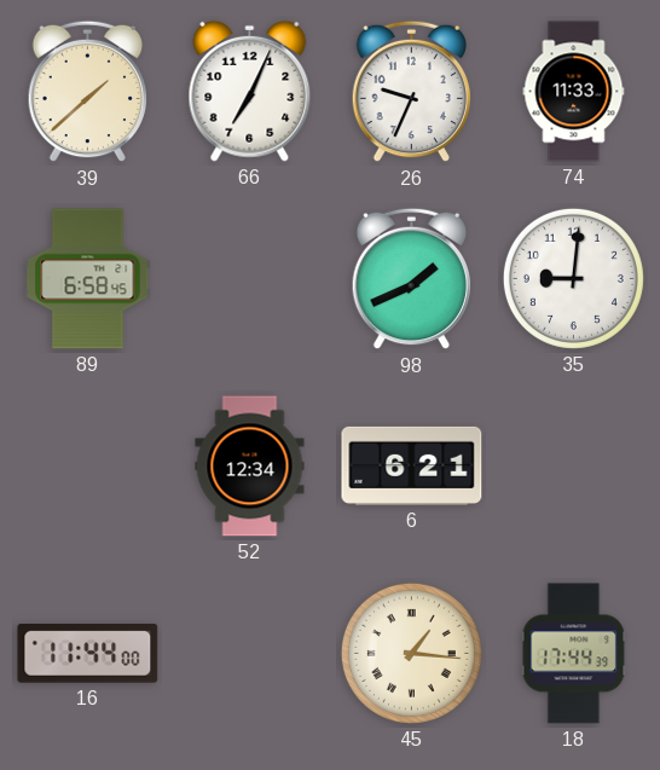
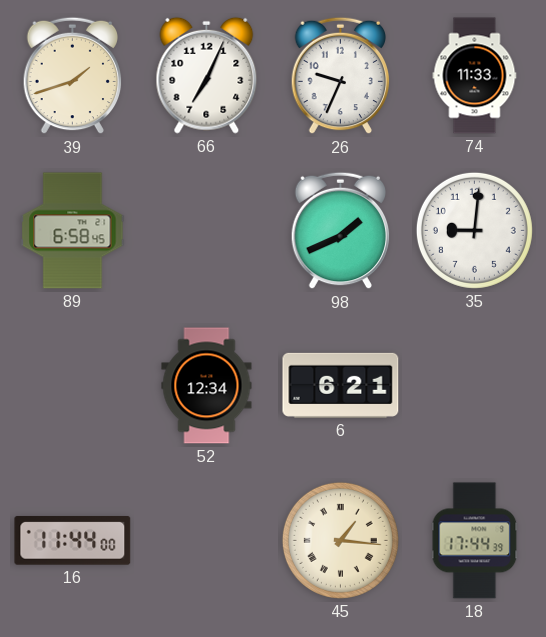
39: 1:38 -> 1:42
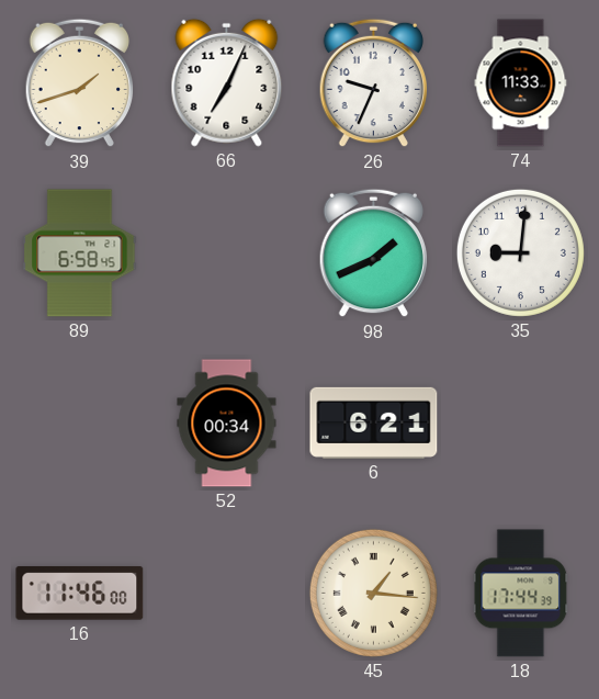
52: 12:34 -> 00:34
16: 11:44 -> 11:46
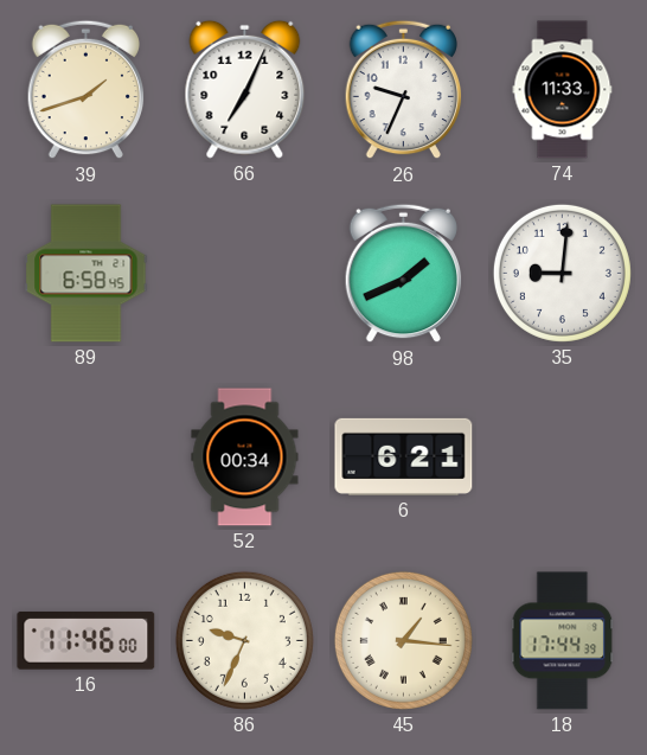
86: none -> 9:34
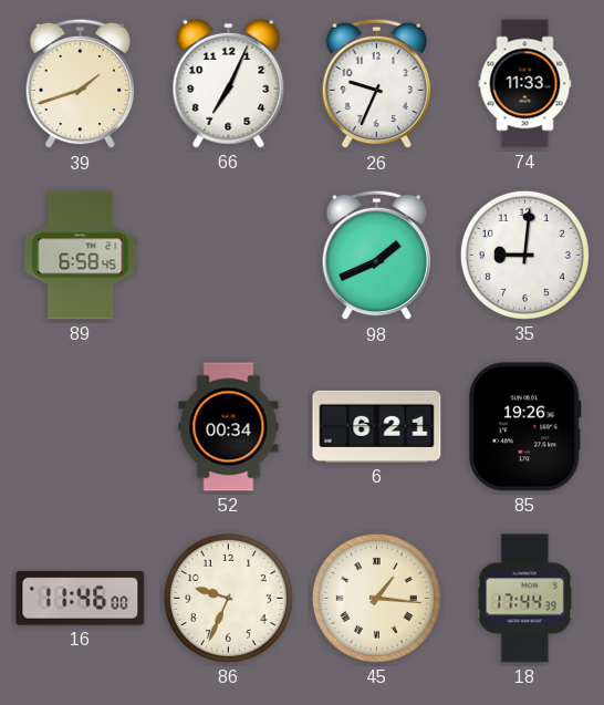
85: none -> 19:26
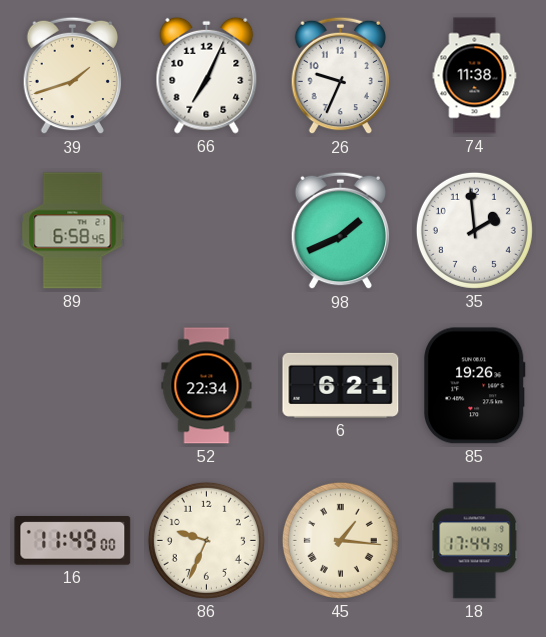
74: 11:33 -> 11:38
35: 9:01 -> 1:59
52: 00:34 -> 22:34
16: 11:46 -> 11:49
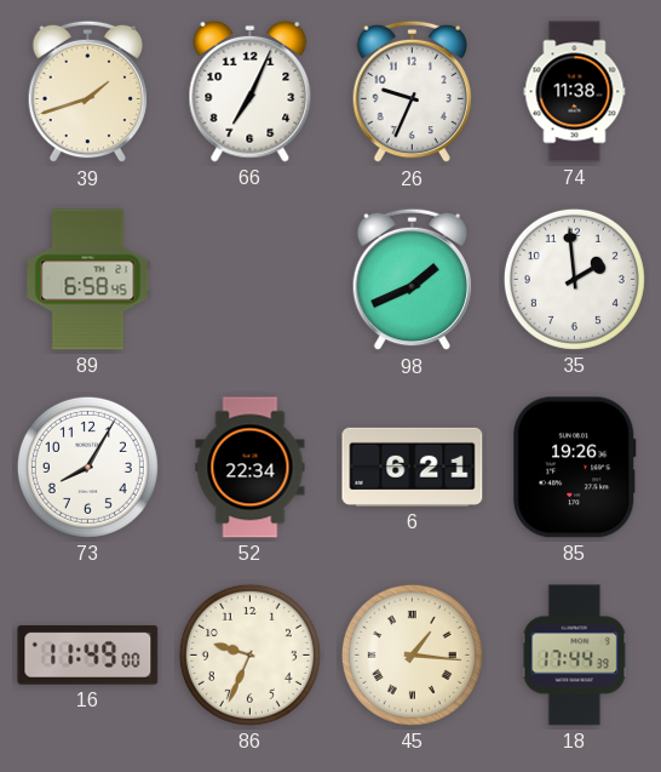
73: none -> 8:05
